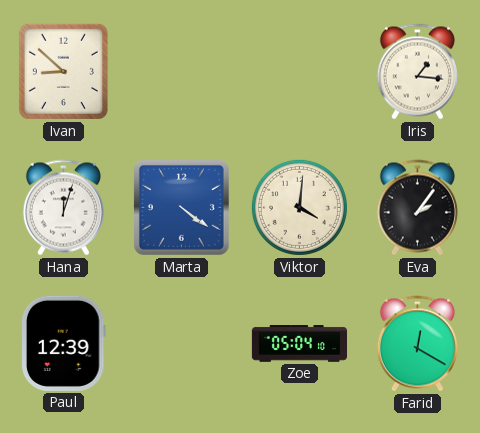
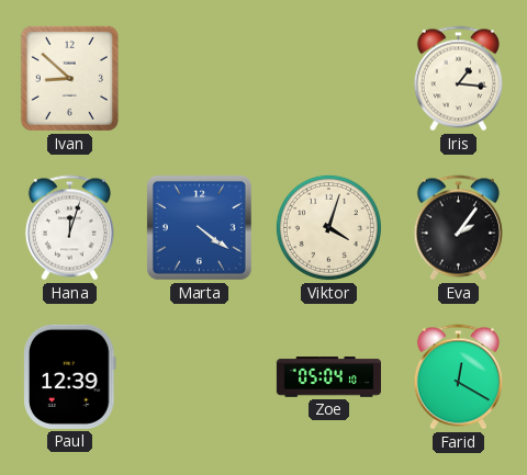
Viktor: 4:01 -> 4:03
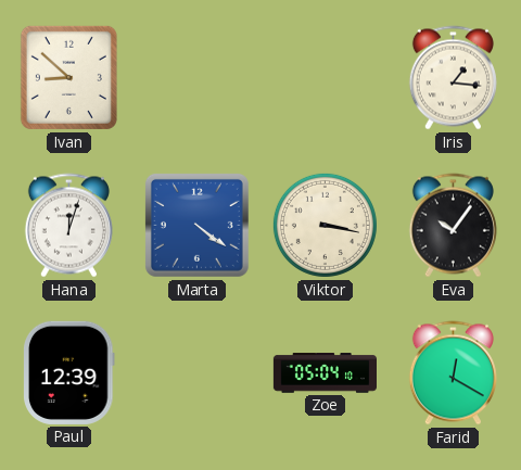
Viktor: 4:03 -> 3:17
Eva: 2:06 -> 10:06
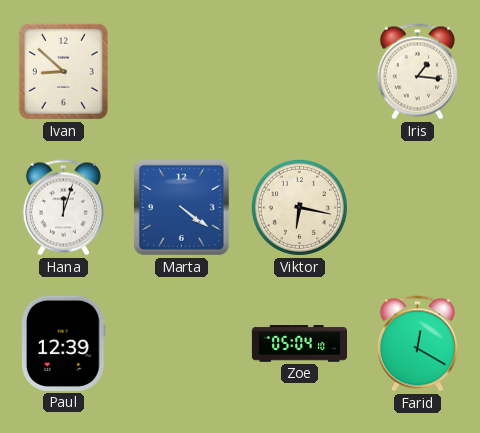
Viktor: 3:17 -> 6:17
Eva: 10:06 -> none
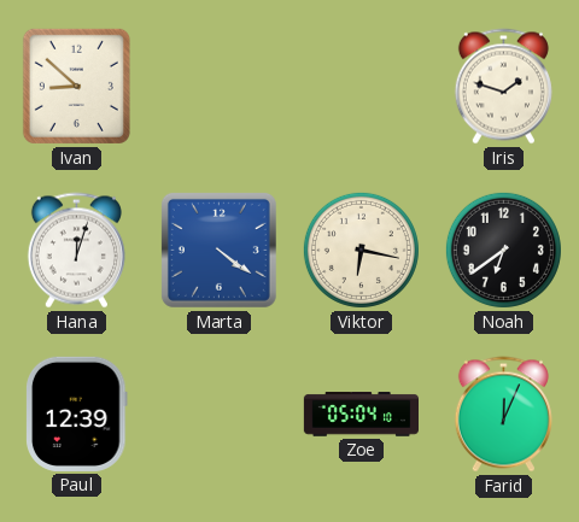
Iris: 1:16 -> 1:48
Noah: none -> 6:39
Farid: 12:20 -> 12:04
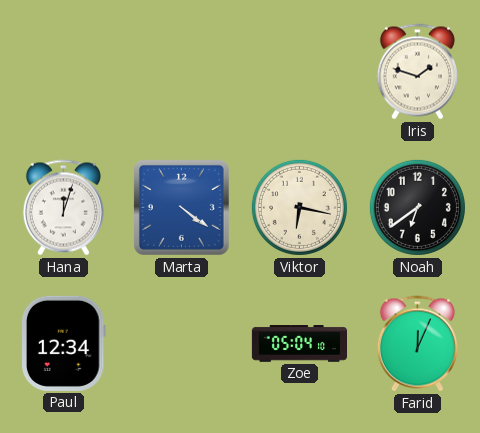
Ivan: 8:52 -> none
Paul: 12:39 -> 12:34
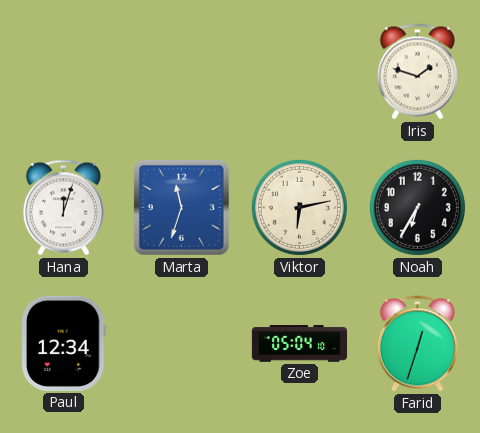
Marta: 4:21 -> 11:33
Viktor: 6:17 -> 6:13
Noah: 6:39 -> 6:35
Farid: 12:04 -> 12:33
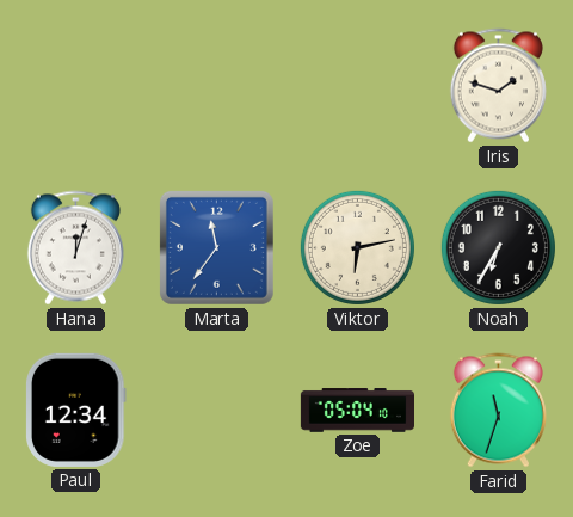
Marta: 11:33 -> 11:36
Farid: 12:33 -> 11:33
